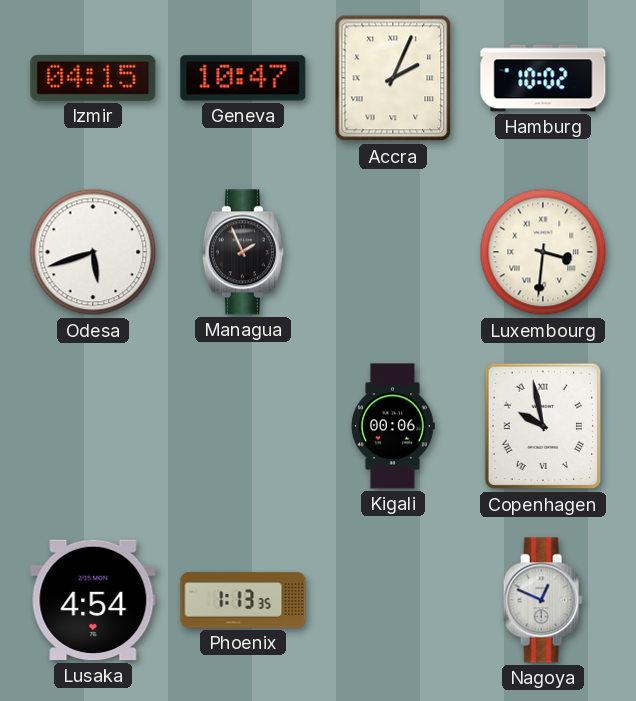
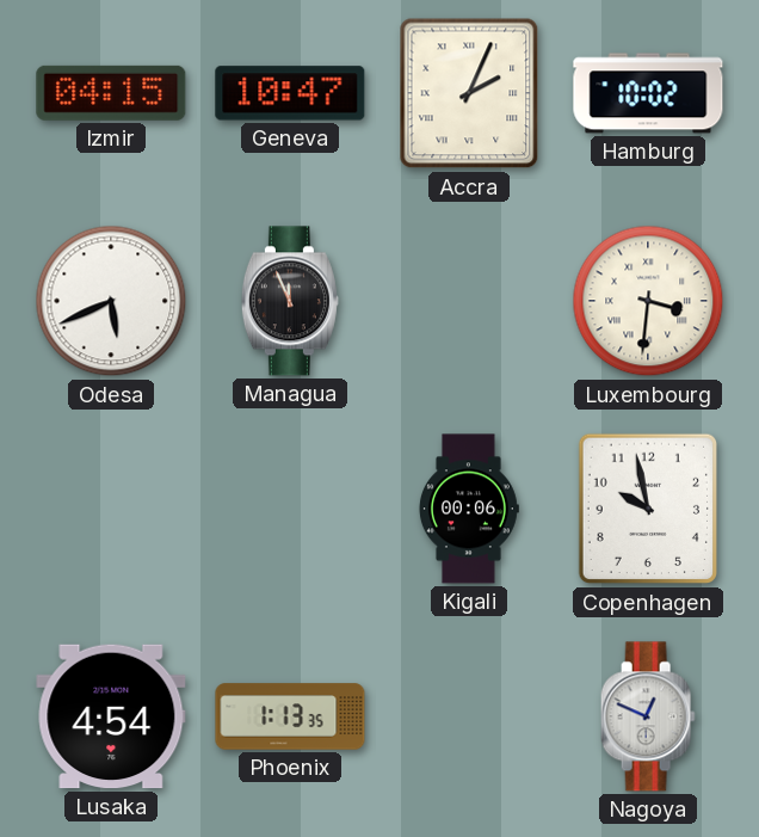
Odesa: 5:42 -> 5:41
Managua: 1:56 -> 11:56
Copenhagen numerals: Roman -> Arabic
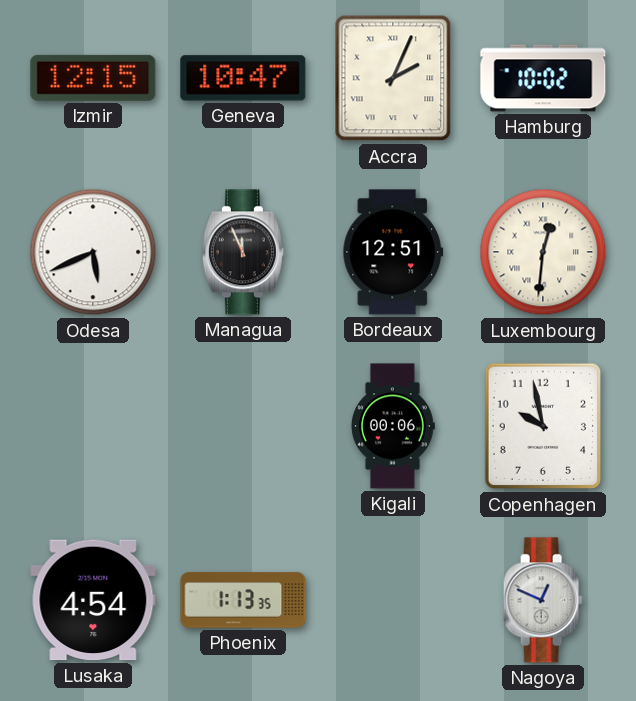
Izmir: 04:15 -> 12:15
Bordeaux: none -> 12:51
Luxembourg: 3:31 -> 12:31
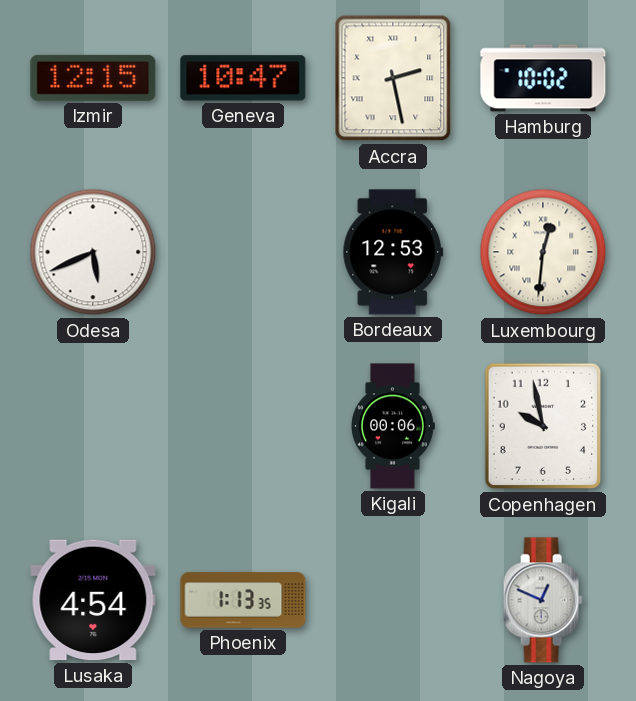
Accra: 2:04 -> 2:28
Managua: 11:56 -> none
Bordeaux: 12:51 -> 12:53
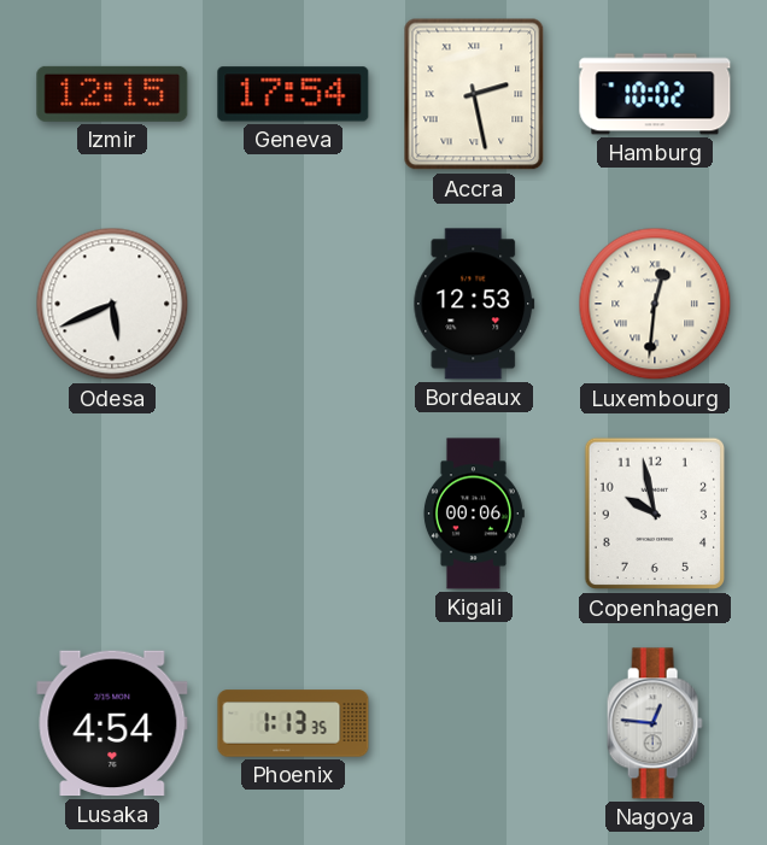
Geneva: 10:47 -> 17:54
Nagoya: 12:49 -> 12:46
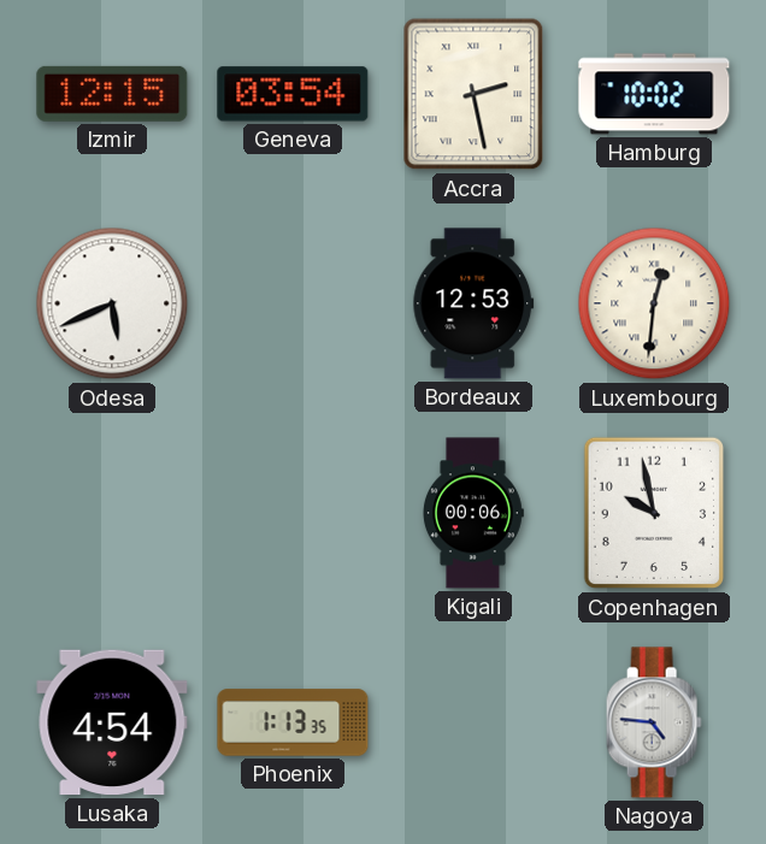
Geneva: 17:54 -> 03:54
Nagoya: 12:46 -> 4:46
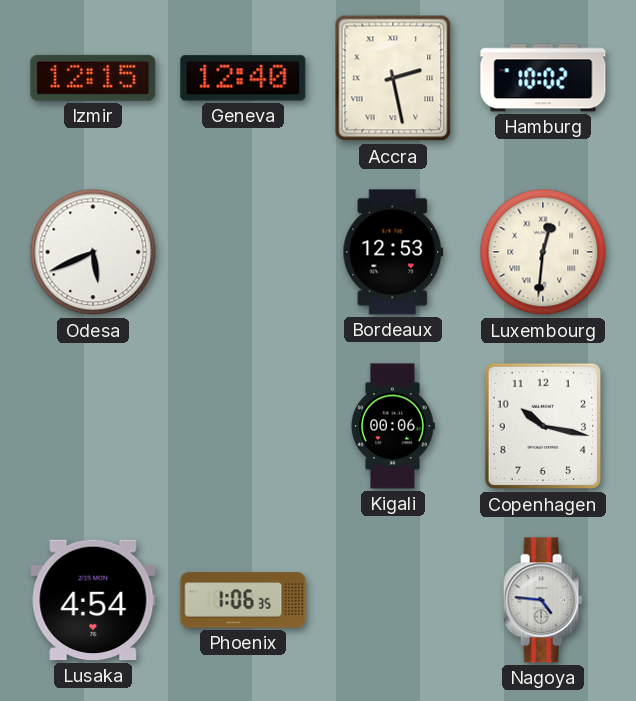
Geneva: 03:54 -> 12:40
Copenhagen: 9:58 -> 10:17
Phoenix: 1:13 -> 1:06
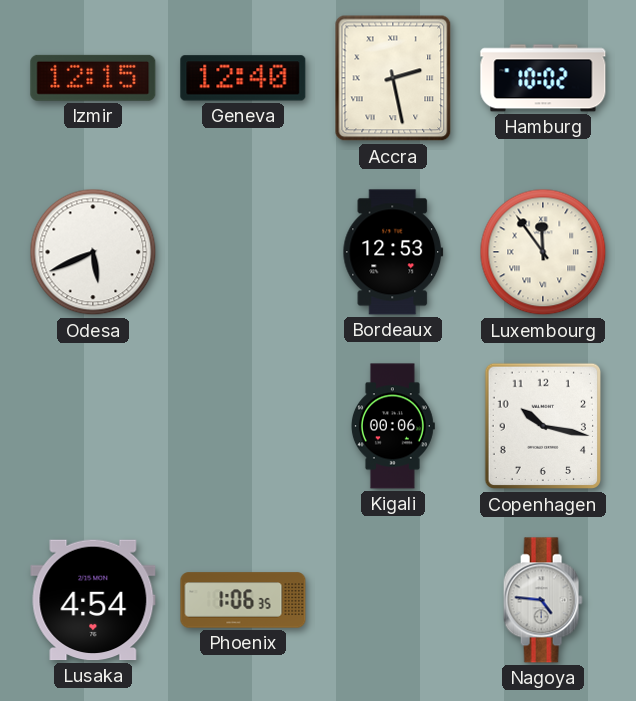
Luxembourg: 12:31 -> 11:54
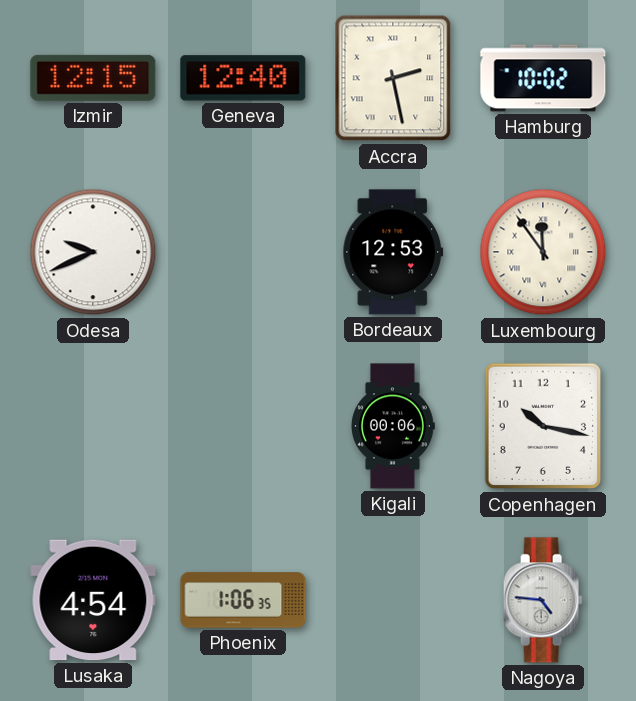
Odesa: 5:41 -> 9:41
